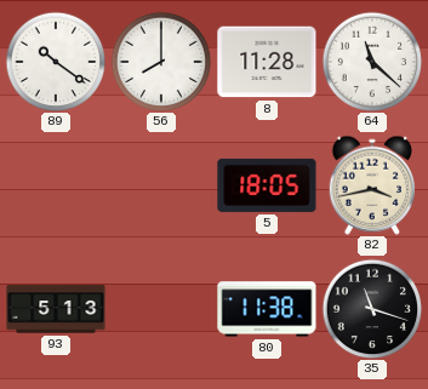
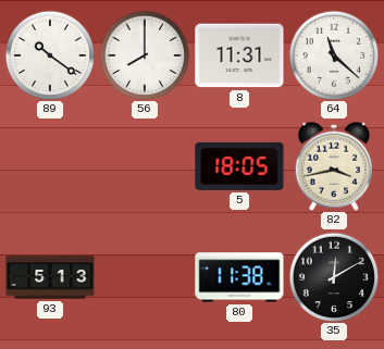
8: 11:28 -> 11:31
35: 11:18 -> 12:10
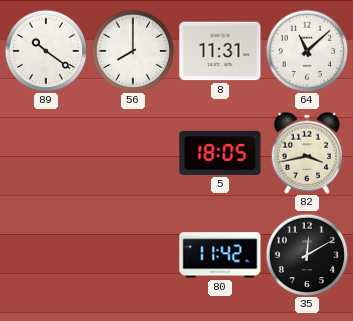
64: 11:22 -> 11:08
93: 5:13 -> none
80: 11:38 -> 11:42
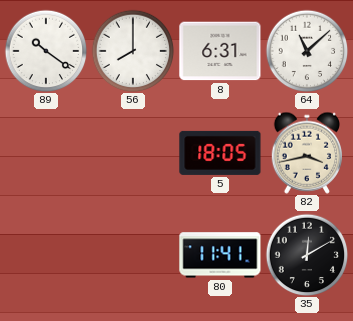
8: 11:31 -> 6:31
80: 11:42 -> 11:41
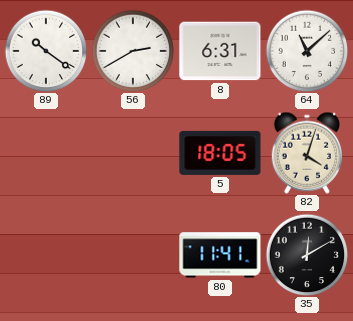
56: 8:00 -> 2:40
82: 3:43 -> 4:03
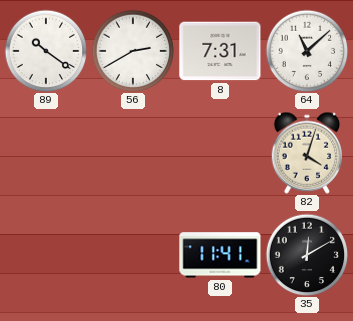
8: 6:31 -> 7:31
5: 18:05 -> none
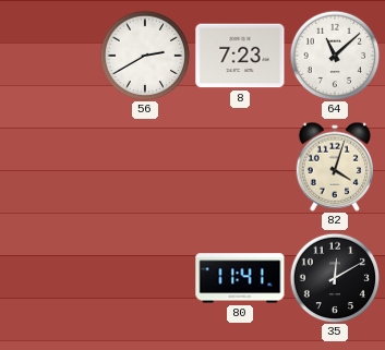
89: 10:21 -> none
8: 7:31 -> 7:23
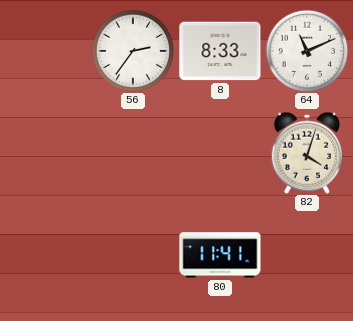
56: 2:40 -> 2:36
8: 7:23 -> 8:33
64: 11:08 -> 11:11
35: 12:10 -> none
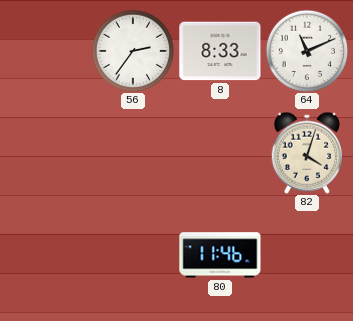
80: 11:41 -> 11:46
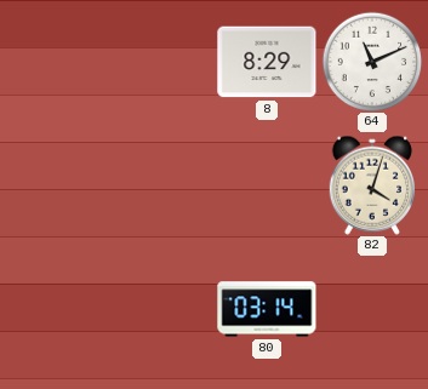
56: 2:36 -> none
8: 8:33 -> 8:29
80: 11:46 -> 03:14
